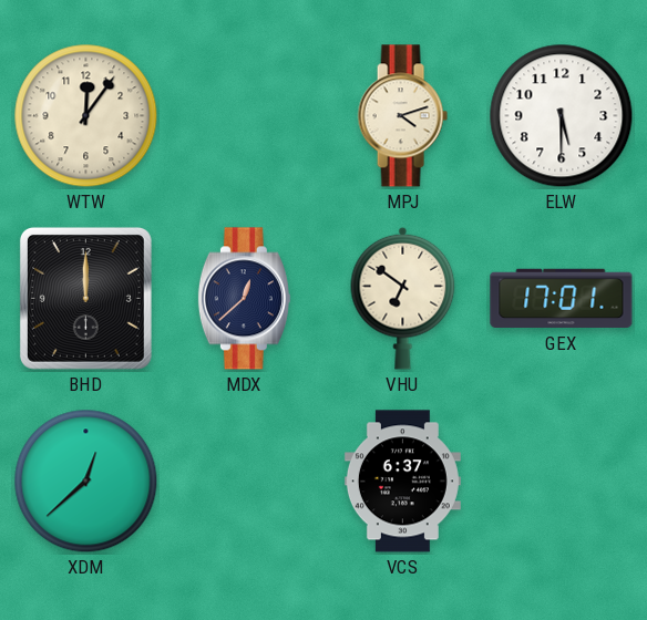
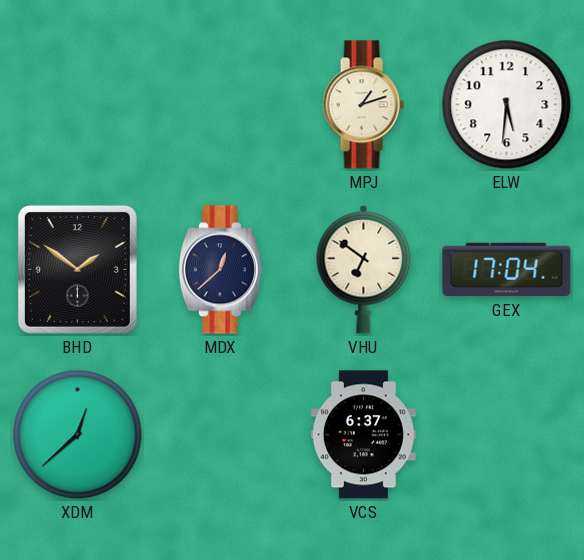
WTW: 12:06 -> none
MPJ: 4:12 -> 1:12
ELW: 5:30 -> 5:31
BHD: 12:00 -> 1:51
GEX: 17:01 -> 17:04
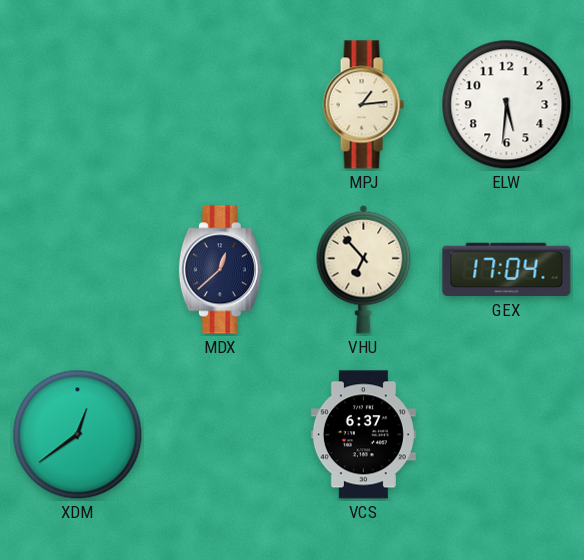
MPJ: 1:12 -> 1:14
BHD: 1:51 -> none
VHU: 6:51 -> 6:53
XDM: 12:38 -> 12:39
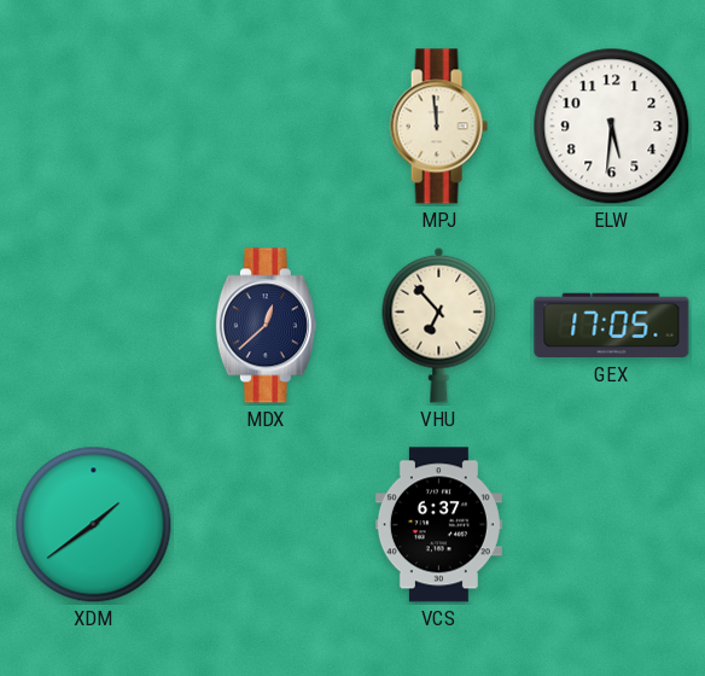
MPJ: 1:14 -> 11:59
GEX: 17:04 -> 17:05
XDM: 12:39 -> 1:39
